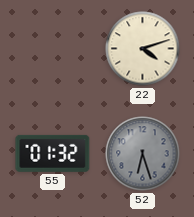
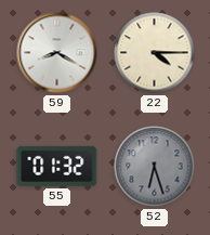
59: none -> 8:20
22: 4:12 -> 4:15
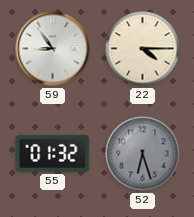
59: 8:20 -> 8:54
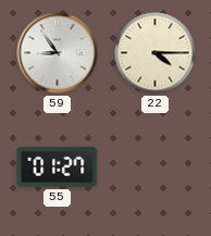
55: 01:32 -> 01:27
52: 6:27 -> none
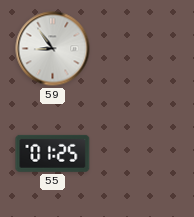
22: 4:15 -> none
55: 01:27 -> 01:25
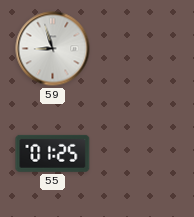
59: 8:54 -> 8:57
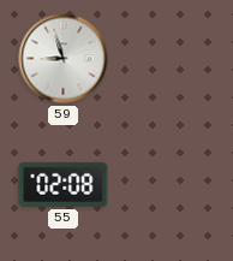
55: 01:25 -> 02:08
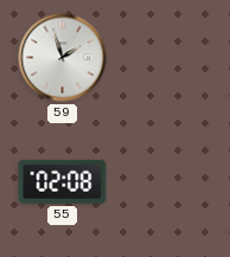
59: 8:57 -> 1:57
